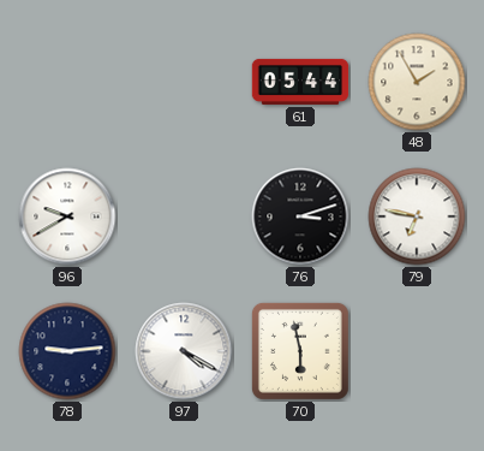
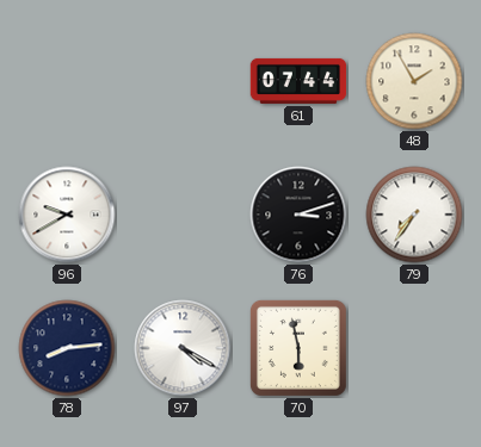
61: 05:44 -> 07:44
79: 6:47 -> 7:36
78: 9:14 -> 8:14
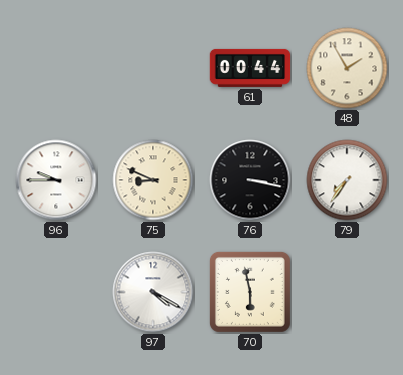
61: 07:44 -> 00:44
96: 9:40 -> 9:45
75: none -> 8:49
76: 3:12 -> 3:17
78: 8:14 -> none
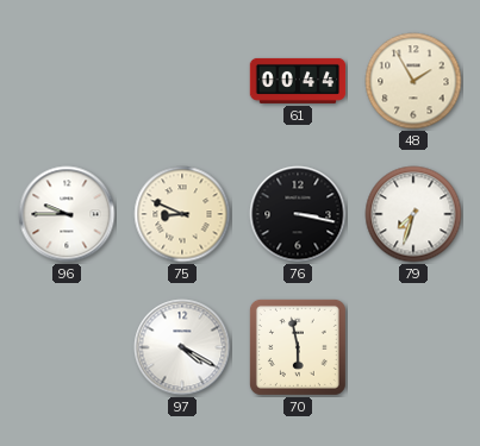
79: 7:36 -> 7:33
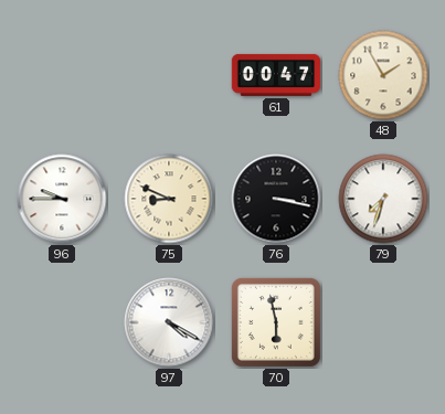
61: 00:44 -> 00:47
